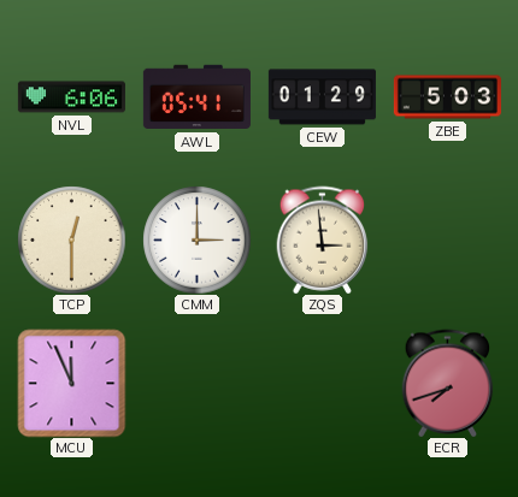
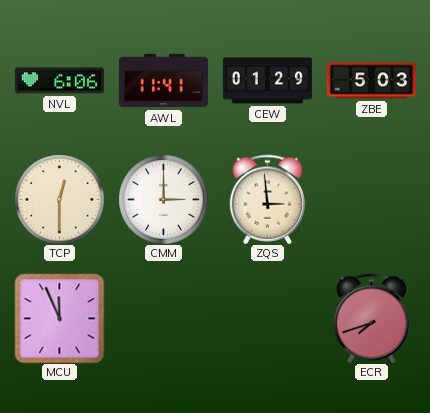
AWL: 05:41 -> 11:41
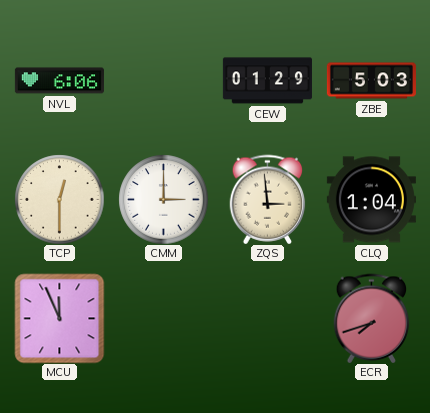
AWL: 11:41 -> none
CLQ: none -> 1:04
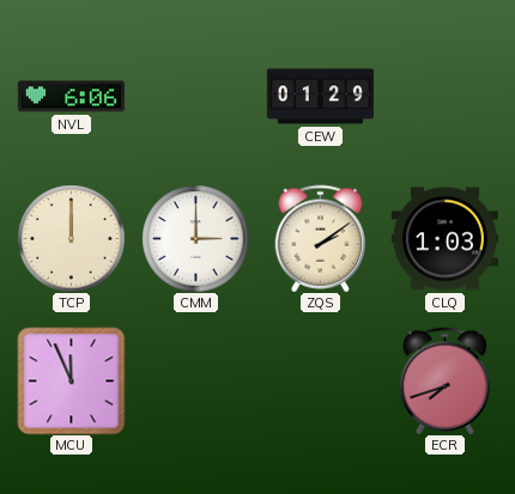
ZBE: 5:03 -> none
TCP: 12:30 -> 12:00
ZQS: 2:59 -> 2:09
CLQ: 1:04 -> 1:03
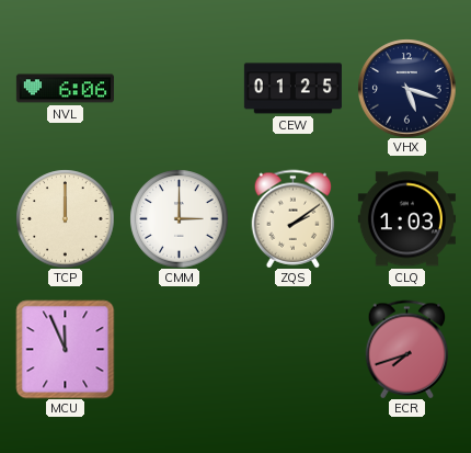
CEW: 01:29 -> 01:25
VHX: none -> 5:18
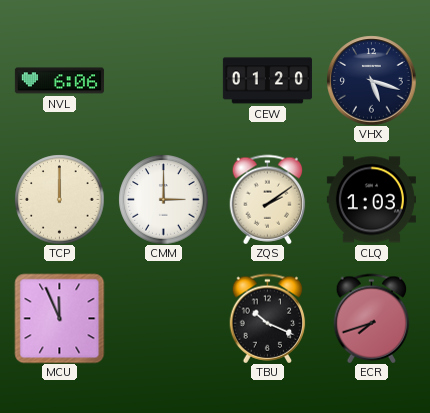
CEW: 01:25 -> 01:20
TBU: none -> 10:19
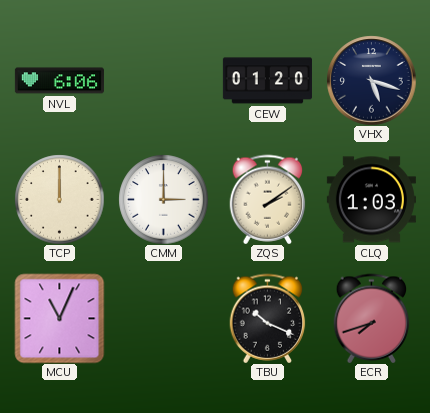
MCU: 11:56 -> 11:04
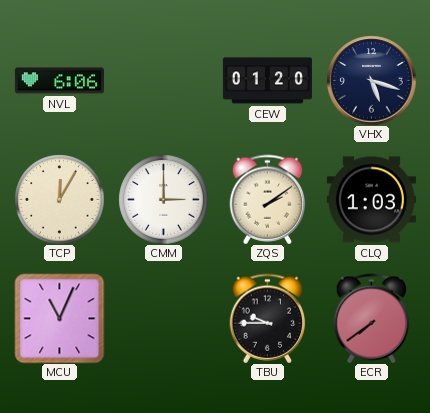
TCP: 12:00 -> 12:05
TBU: 10:19 -> 9:45
ECR: 7:42 -> 7:39
